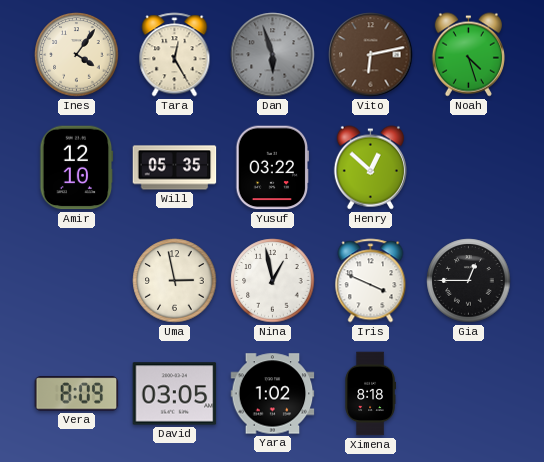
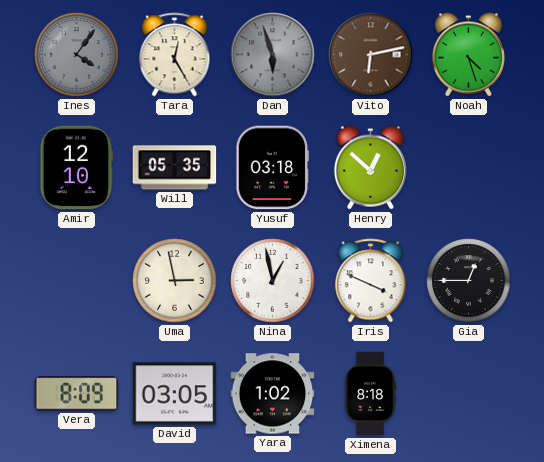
Ines dial: cream -> grey
Yusuf: 03:22 -> 03:18
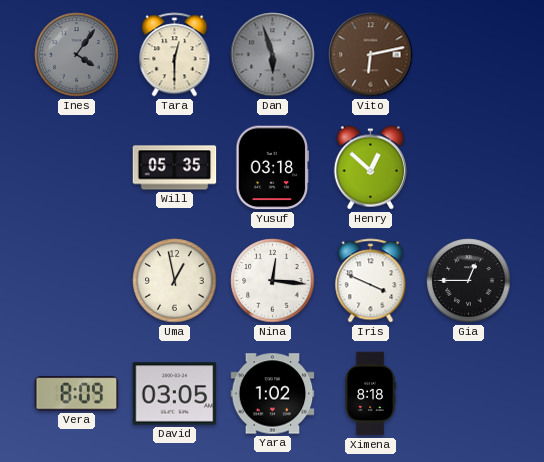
Tara: 12:25 -> 12:30
Noah: 4:27 -> none
Amir: 12:10 -> none
Uma: 2:58 -> 12:58
Nina: 12:58 -> 12:16
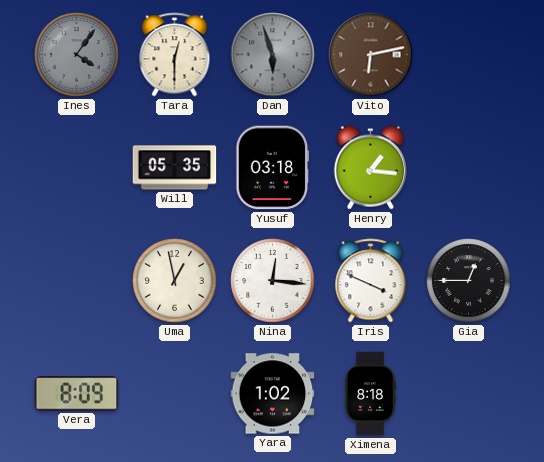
Henry: 12:52 -> 1:16
David: 03:05 -> none
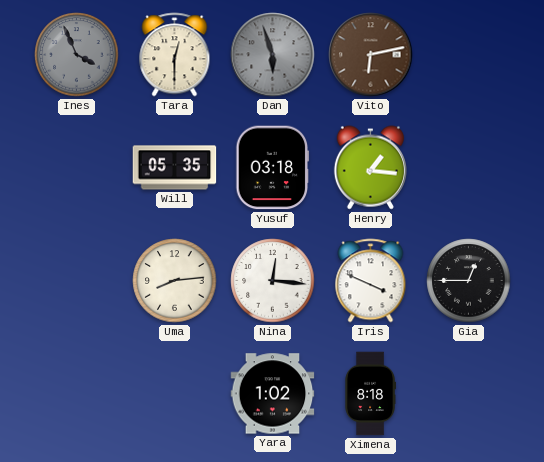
Ines: 4:06 -> 3:56
Uma: 12:58 -> 8:14
Vera: 8:09 -> none
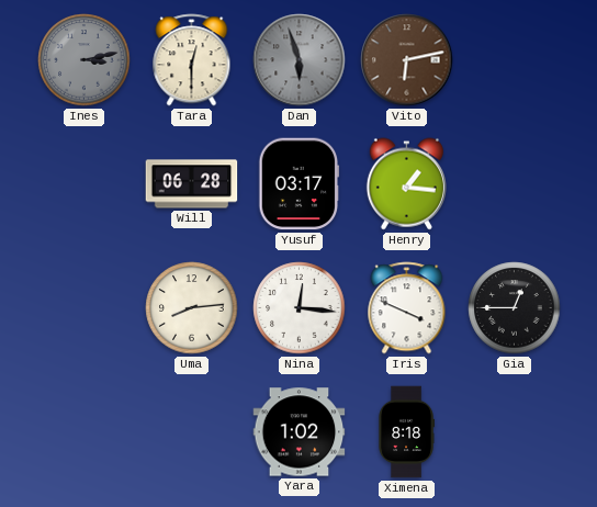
Ines: 3:56 -> 3:13
Will: 05:35 -> 06:28
Yusuf: 03:18 -> 03:17
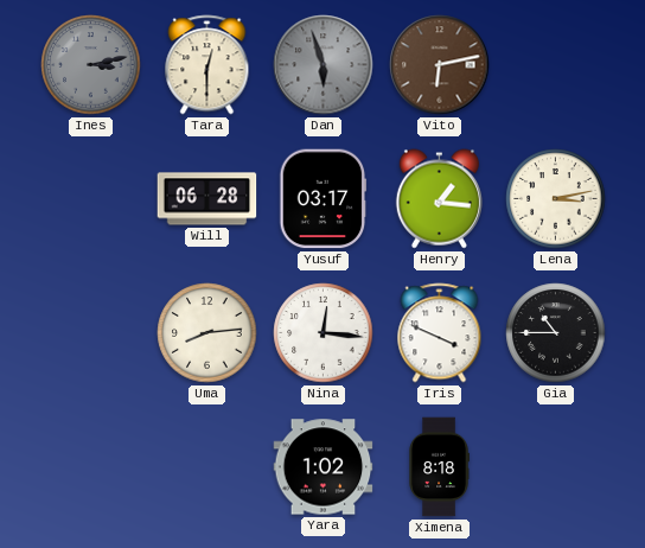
Lena: none -> 3:13
Gia: 12:45 -> 10:45
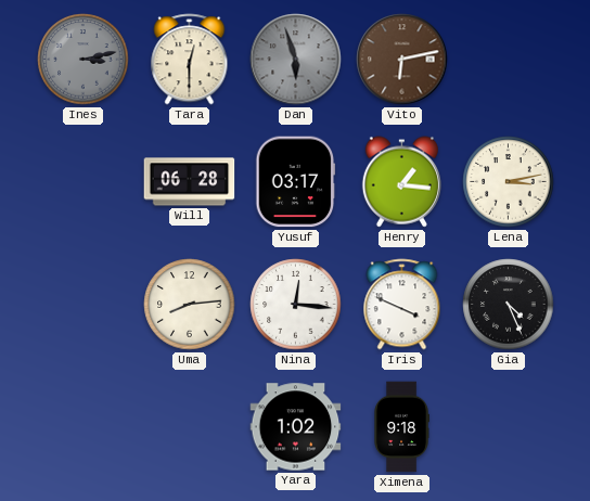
Gia: 10:45 -> 4:26
Ximena: 8:18 -> 9:18
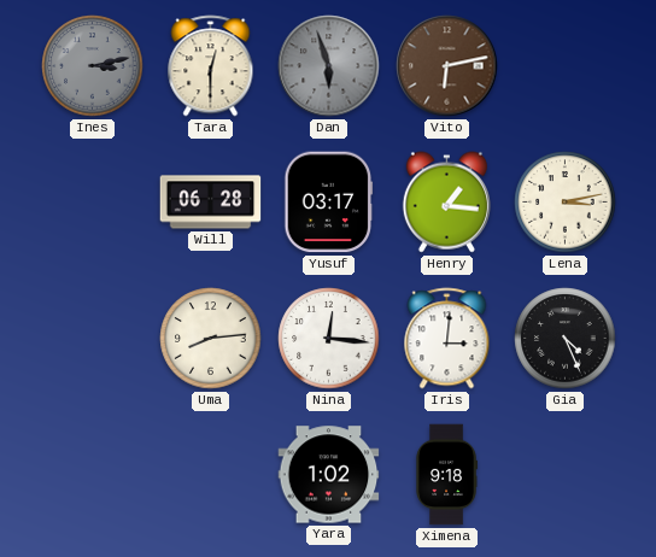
Iris: 3:49 -> 3:01
